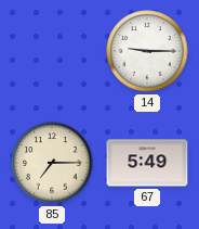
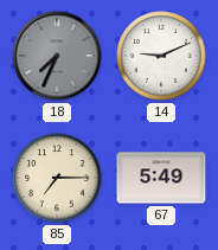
18: none -> 7:34
14: 9:15 -> 9:11
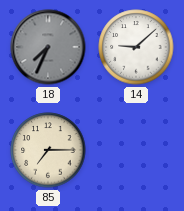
14: 9:11 -> 9:08
67: 5:49 -> none
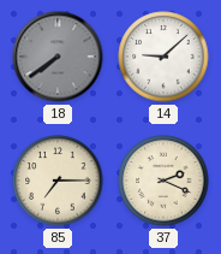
18: 7:34 -> 7:39
37: none -> 2:19
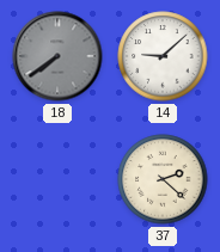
85: 7:15 -> none
37: 2:19 -> 2:22
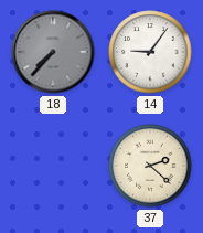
18: 7:39 -> 7:37
14: 9:08 -> 9:06
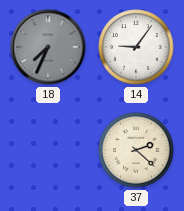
18: 7:37 -> 7:34
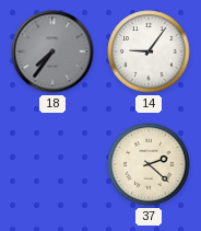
18: 7:34 -> 7:36
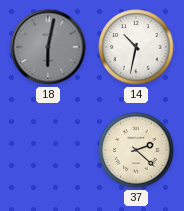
18: 7:36 -> 6:02
14: 9:06 -> 10:32
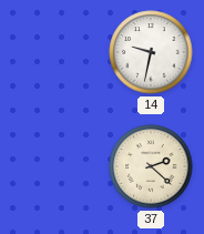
18: 6:02 -> none
14: 10:32 -> 9:32
